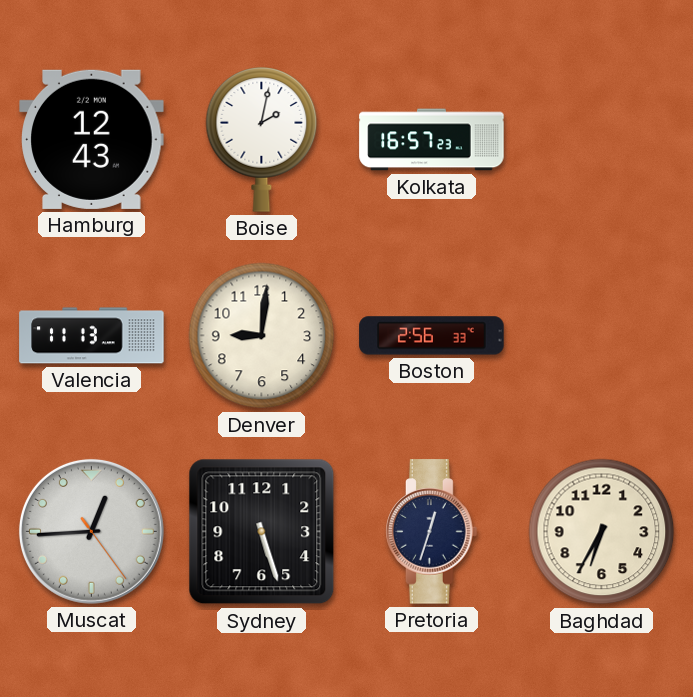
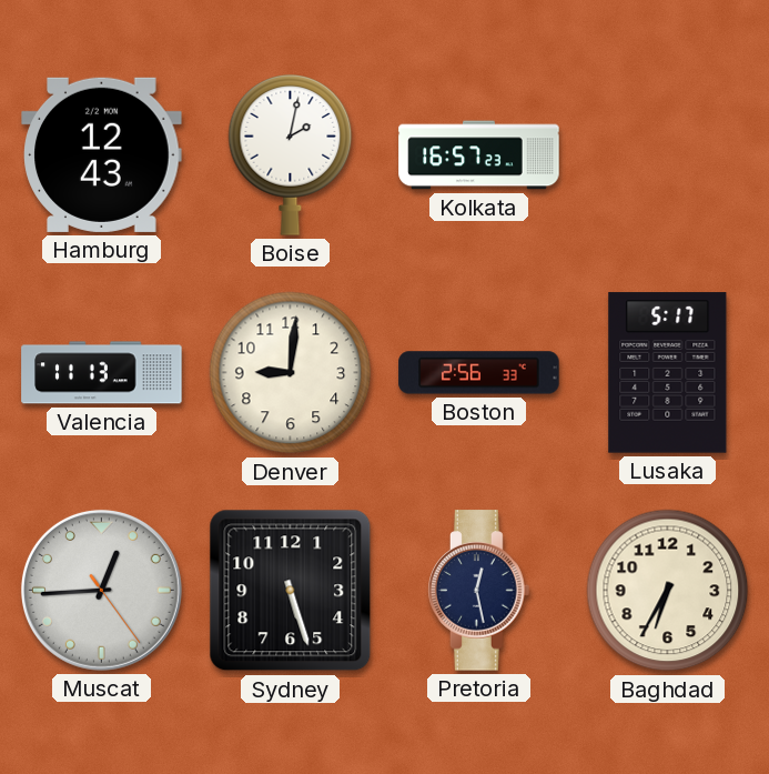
Lusaka: none -> 5:17
Pretoria: 12:33 -> 12:28
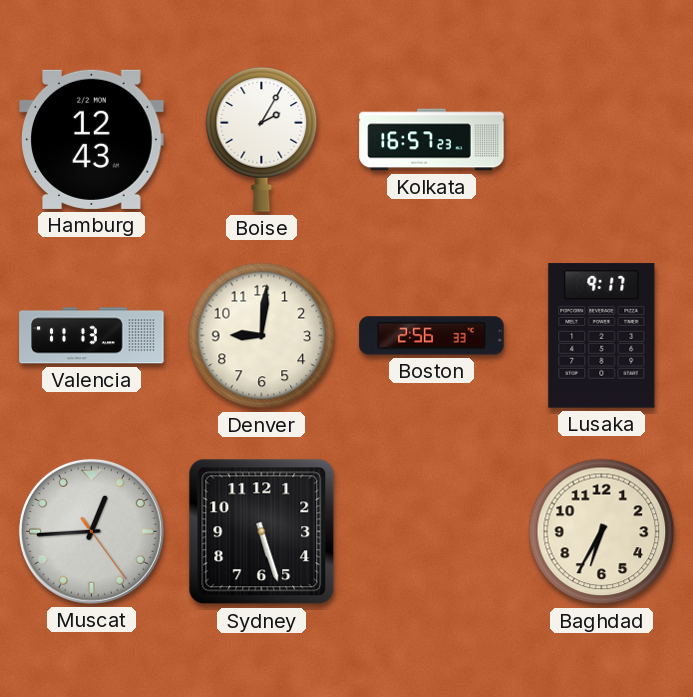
Boise: 2:02 -> 2:05
Lusaka: 5:17 -> 9:17
Pretoria: 12:28 -> none
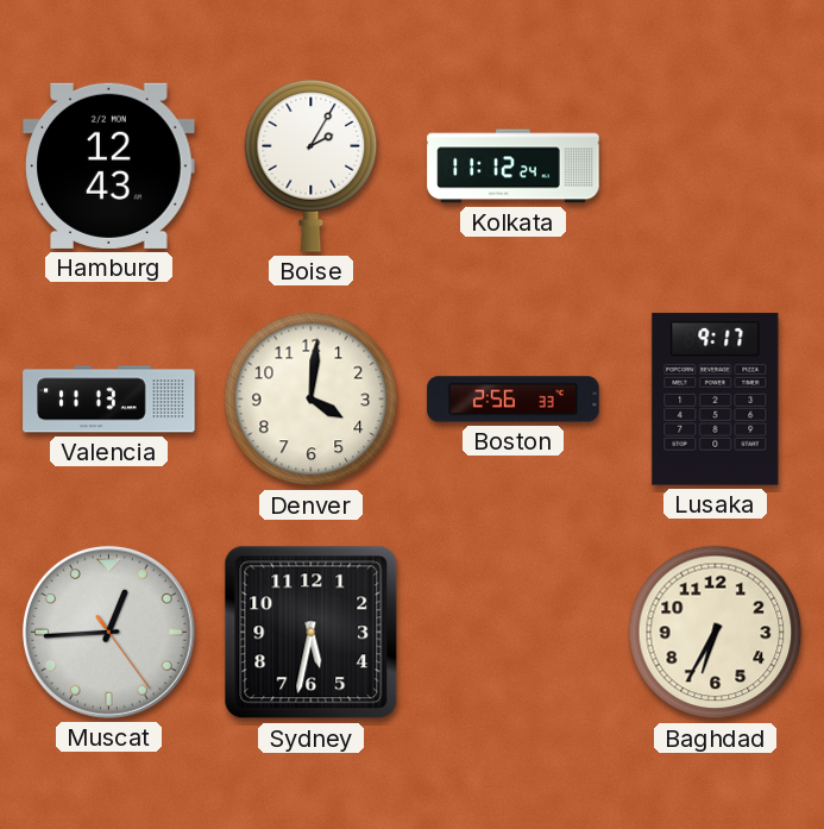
Kolkata: 16:57 -> 11:12
Denver: 9:01 -> 4:01
Sydney: 5:27 -> 5:32
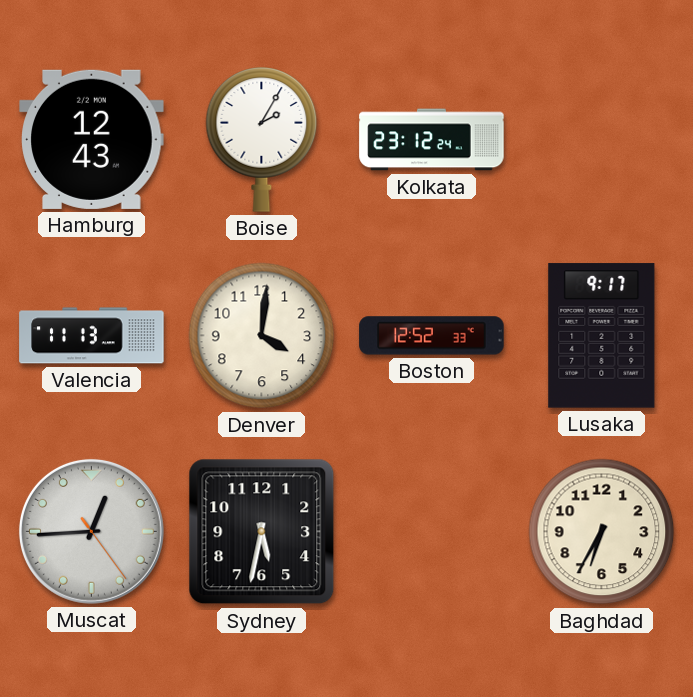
Kolkata: 11:12 -> 23:12
Boston: 2:56 -> 12:52
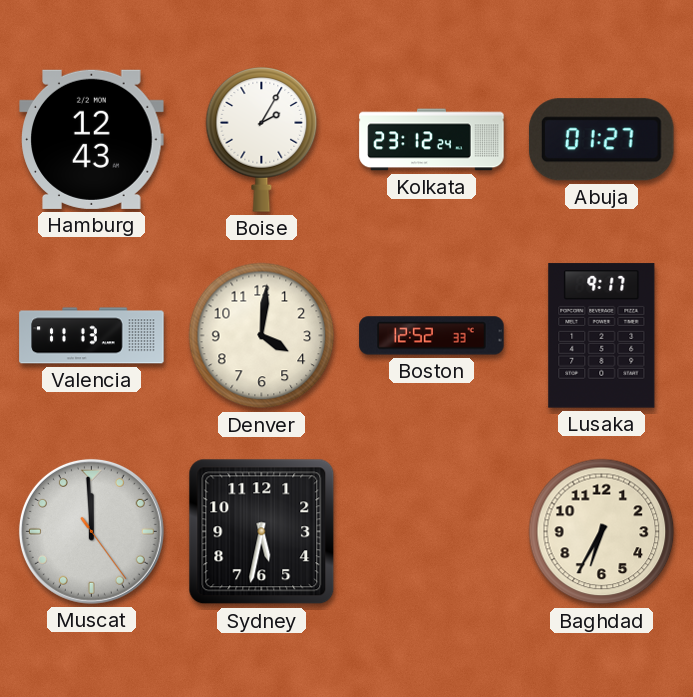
Abuja: none -> 01:27
Muscat: 12:44 -> 11:59
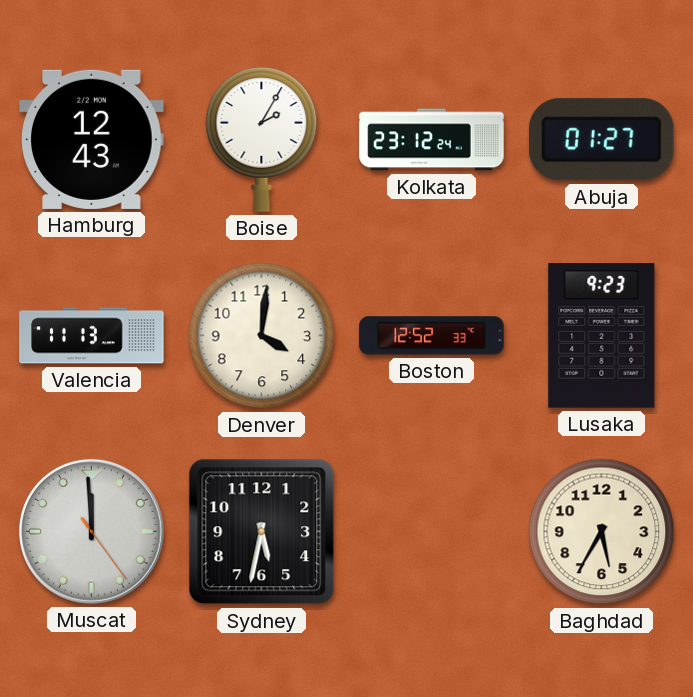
Lusaka: 9:17 -> 9:23
Baghdad: 6:35 -> 5:35
